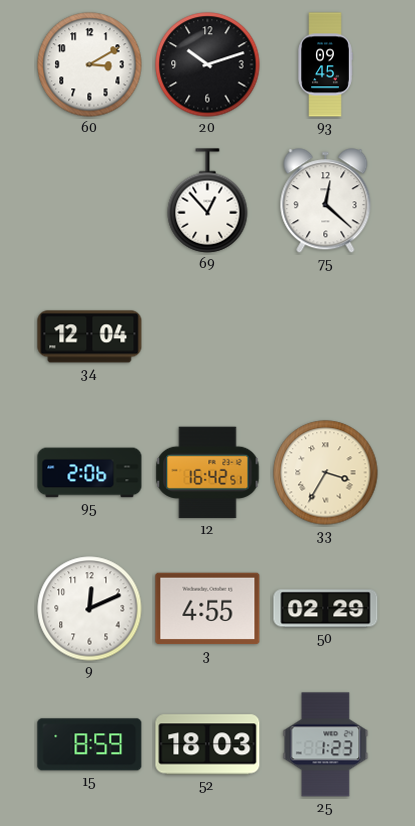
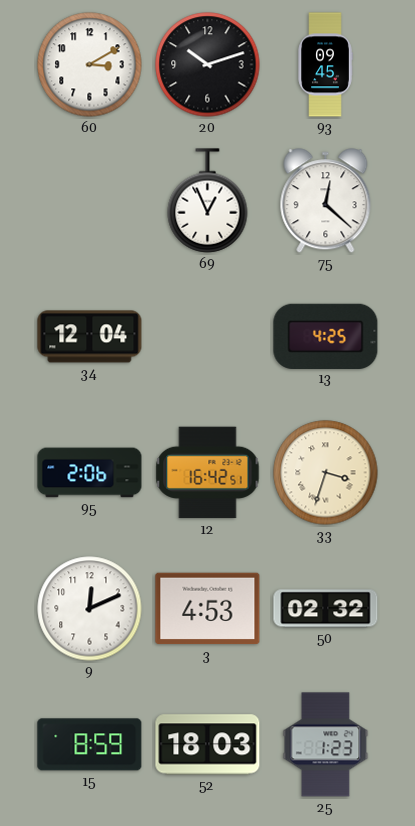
69: 12:53 -> 12:56
13: none -> 4:25
33: 3:35 -> 3:33
3: 4:55 -> 4:53
50: 02:29 -> 02:32
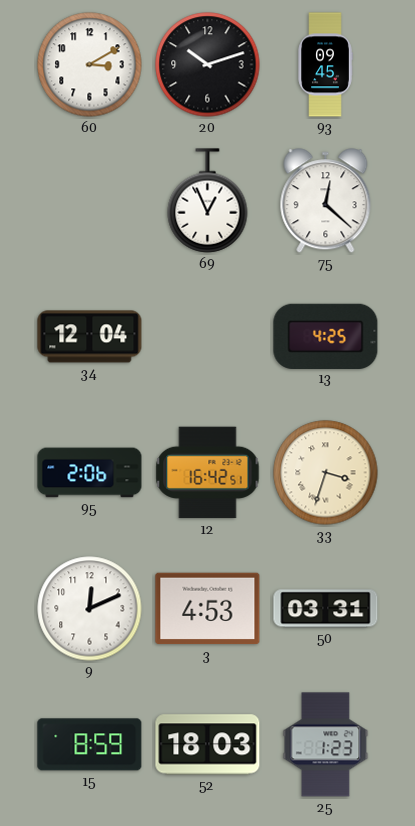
50: 02:32 -> 03:31
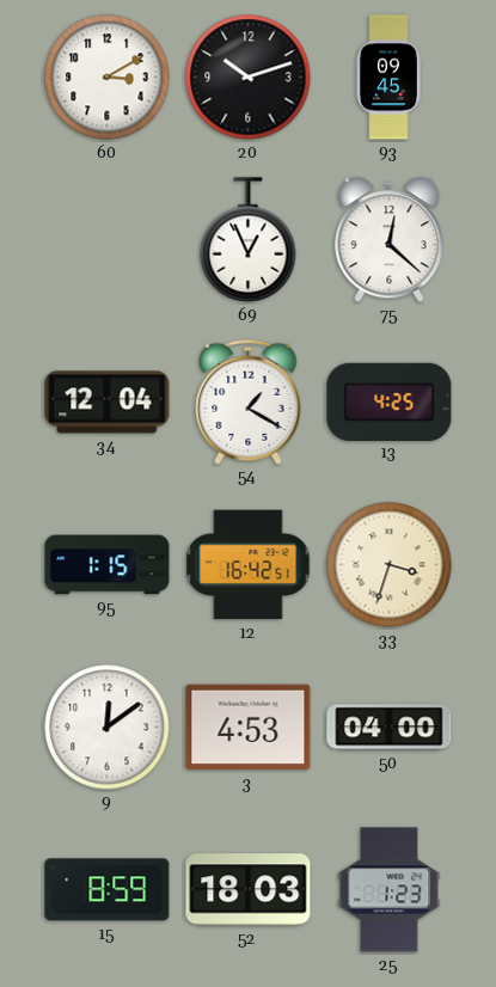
54: none -> 1:20
95: 2:06 -> 1:15
9: 12:11 -> 12:09
50: 03:31 -> 04:00
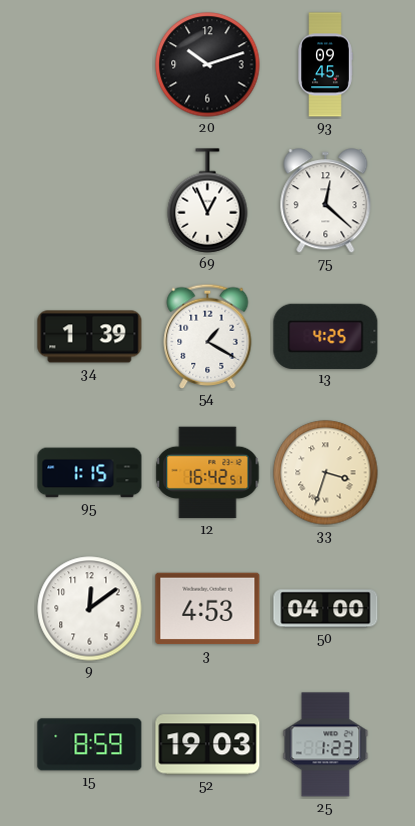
60: 3:10 -> none
34: 12:04 -> 1:39
52: 18:03 -> 19:03
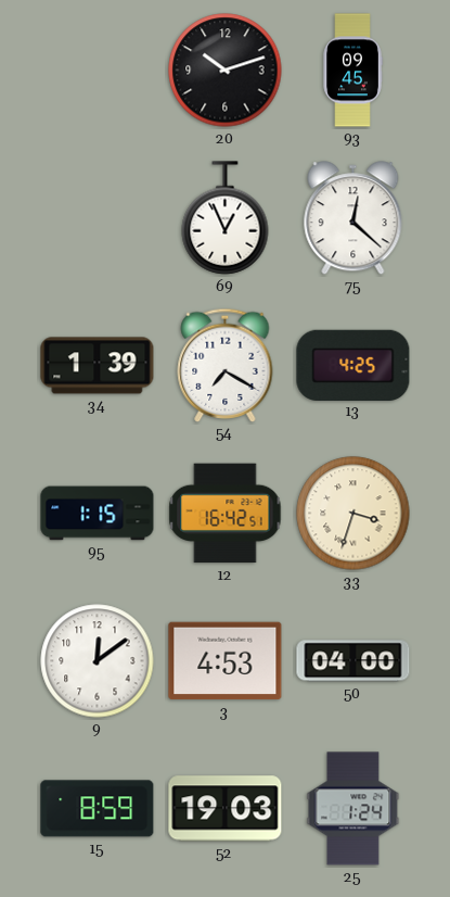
54: 1:20 -> 7:20
25: 1:23 -> 1:24
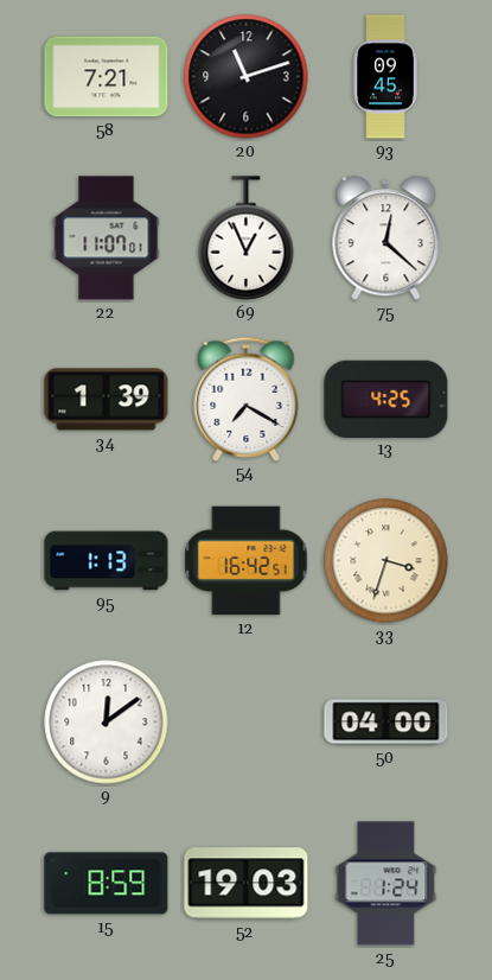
58: none -> 7:21
20: 10:12 -> 11:12
22: none -> 11:07
95: 1:15 -> 1:13
3: 4:53 -> none
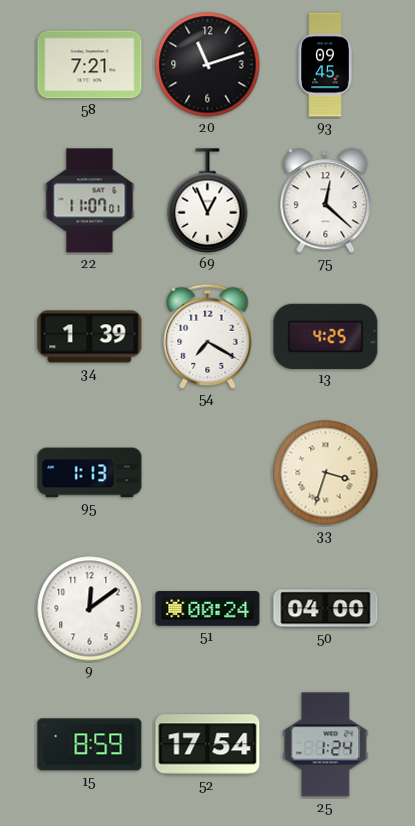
12: 16:42 -> none
51: none -> 00:24
52: 19:03 -> 17:54
